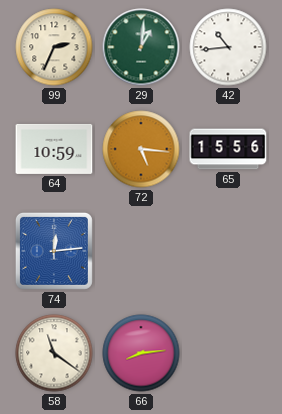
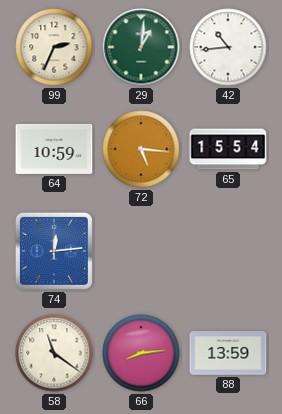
65: 15:56 -> 15:54
88: none -> 13:59
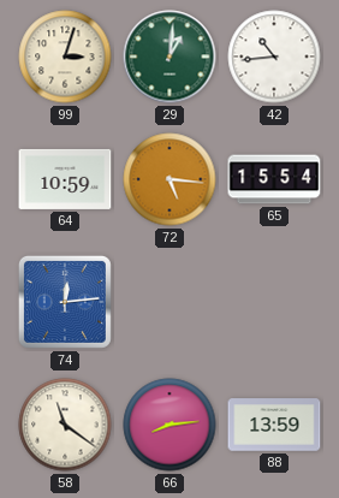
99: 2:34 -> 3:03
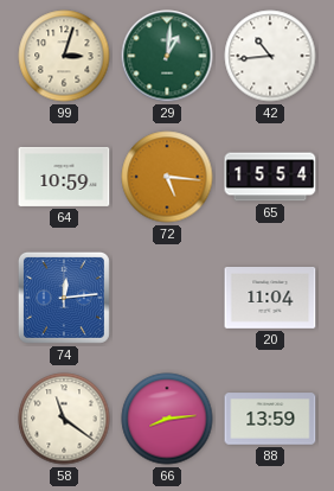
20: none -> 11:04
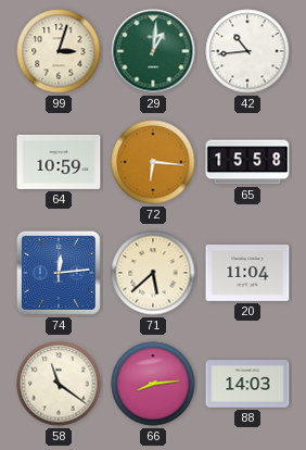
72: 5:16 -> 6:16
65: 15:54 -> 15:58
71: none -> 5:38
88: 13:59 -> 14:03
